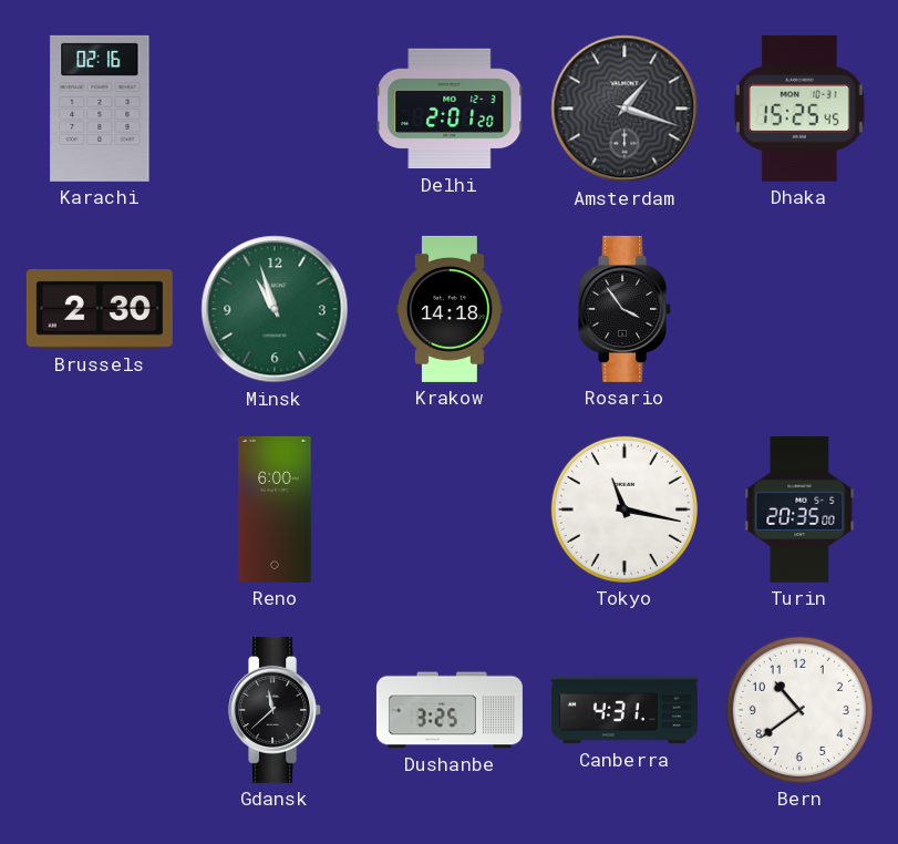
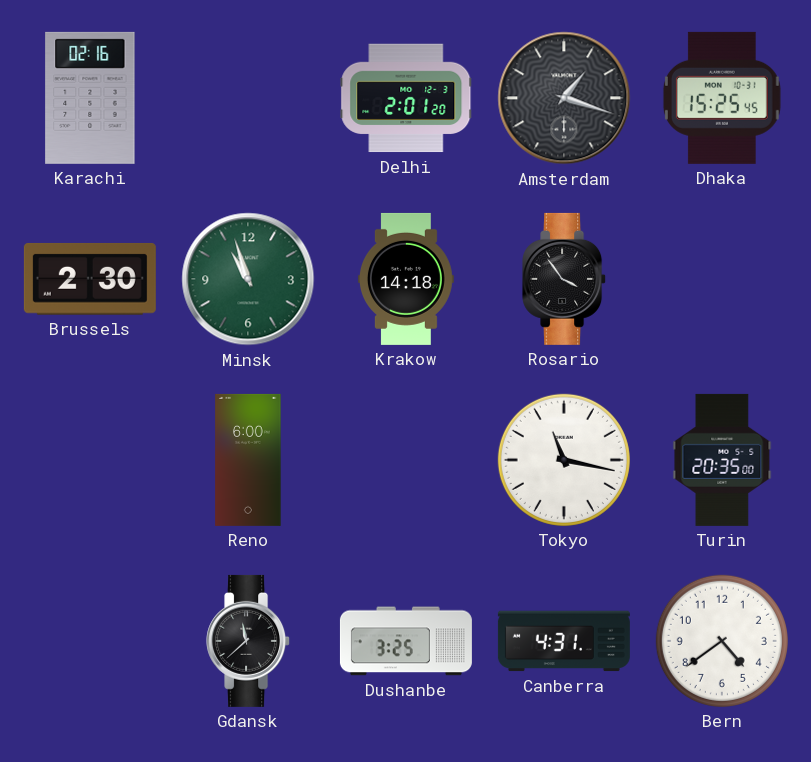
Bern: 10:39 -> 4:39
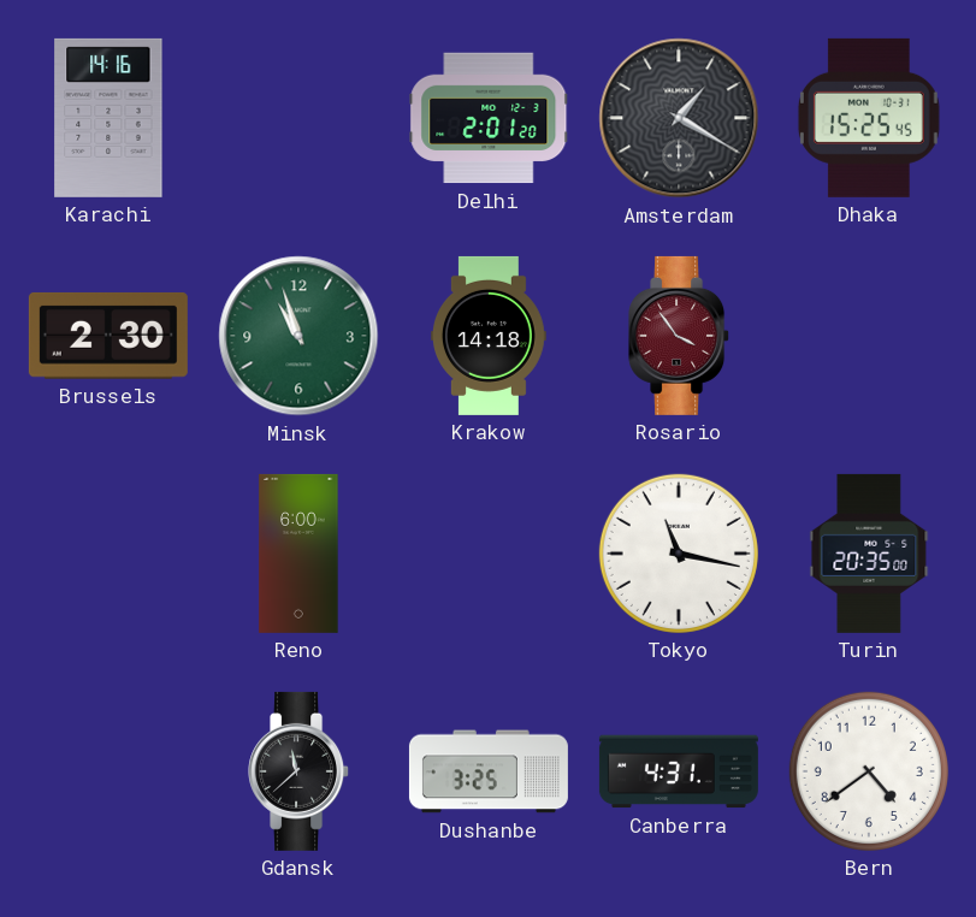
Karachi: 02:16 -> 14:16
Amsterdam: 1:18 -> 1:20
Rosario dial: black -> burgundy
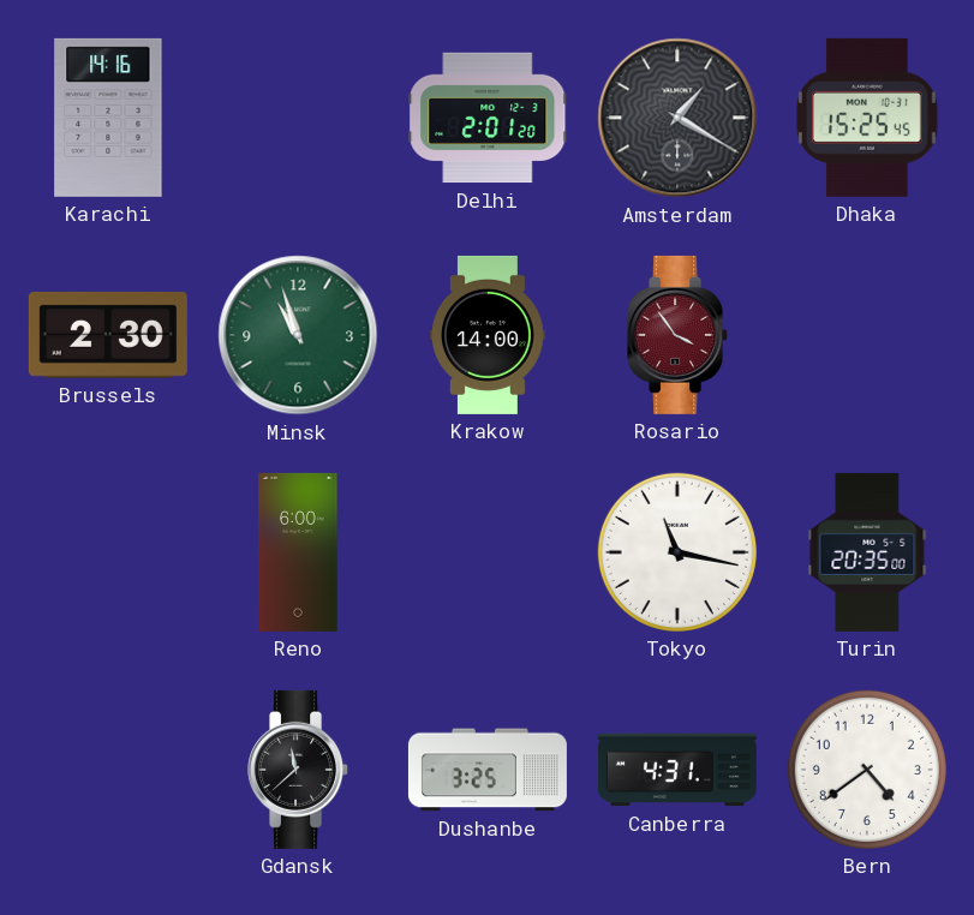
Krakow: 14:18 -> 14:00
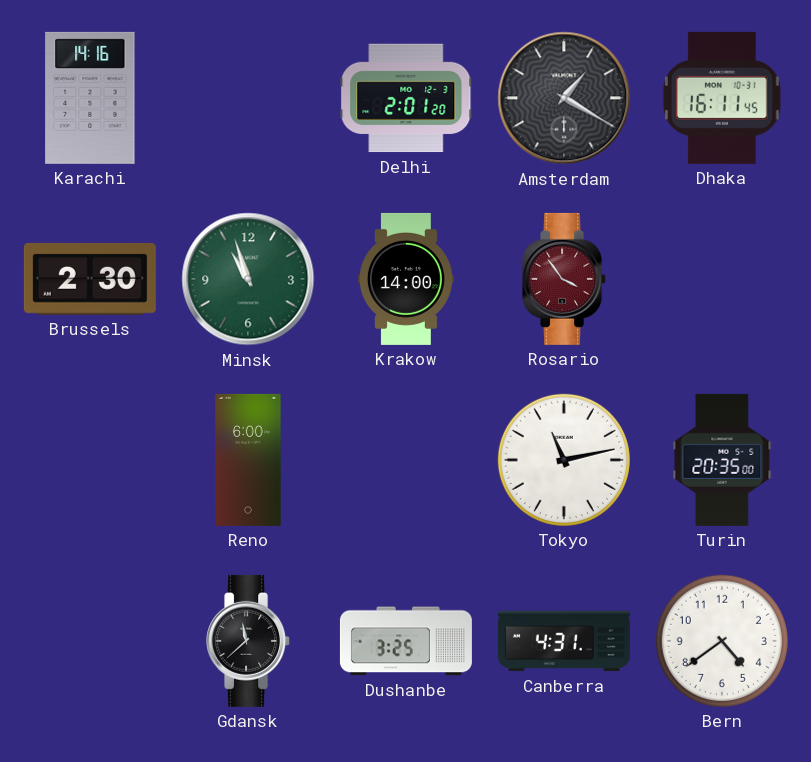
Dhaka: 15:25 -> 16:11
Tokyo: 11:17 -> 11:13
